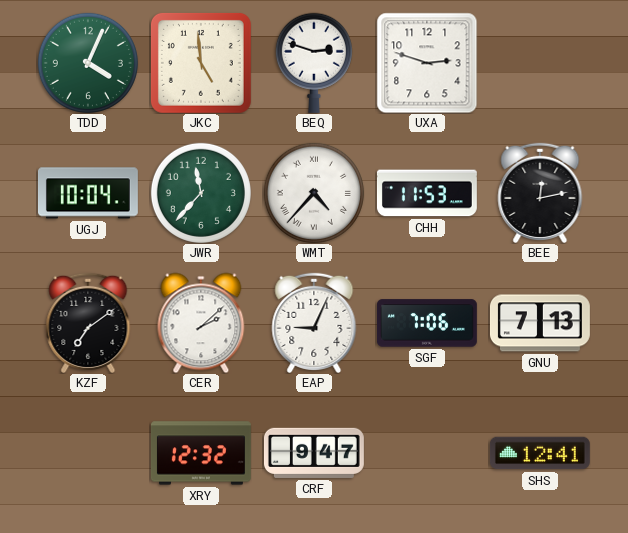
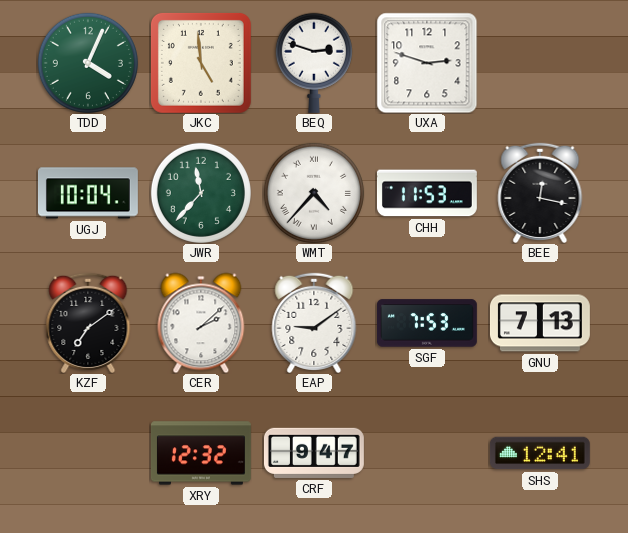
BEE: 12:13 -> 12:17
EAP: 9:04 -> 9:09
SGF: 7:06 -> 7:53
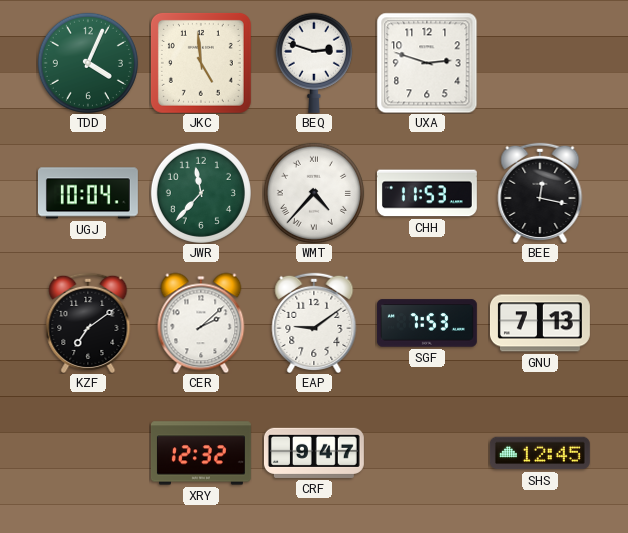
SHS: 12:41 -> 12:45
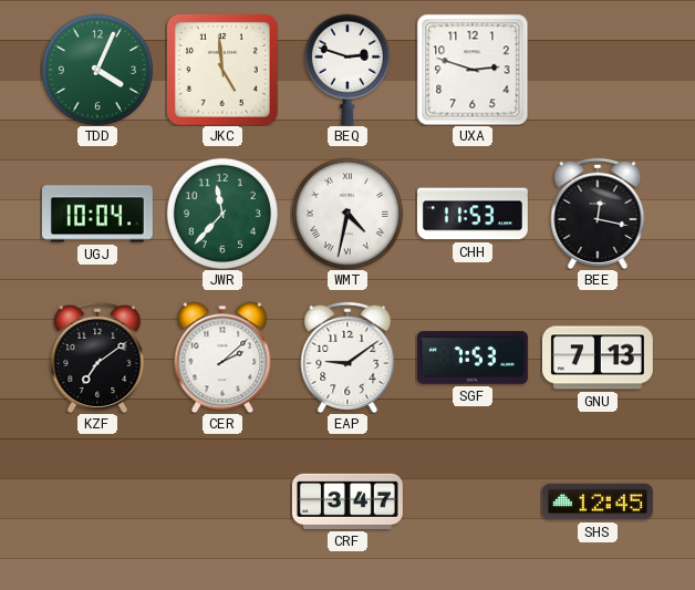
WMT: 4:37 -> 4:32
XRY: 12:32 -> none
CRF: 9:47 -> 3:47
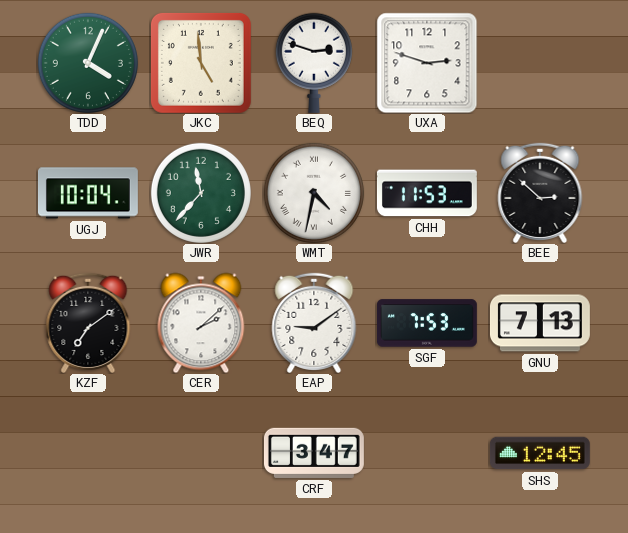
BEE: 12:17 -> 2:52
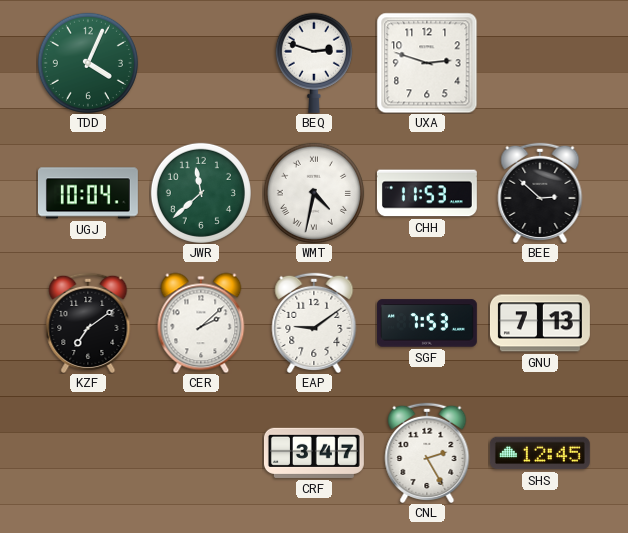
JKC: 4:59 -> none
JWR: 11:37 -> 11:38
CNL: none -> 2:25
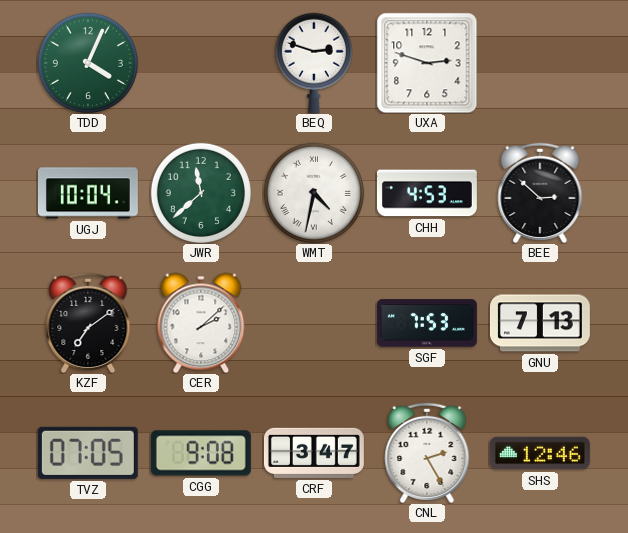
CHH: 11:53 -> 4:53
EAP: 9:09 -> none
TVZ: none -> 07:05
CGG: none -> 9:08
SHS: 12:45 -> 12:46
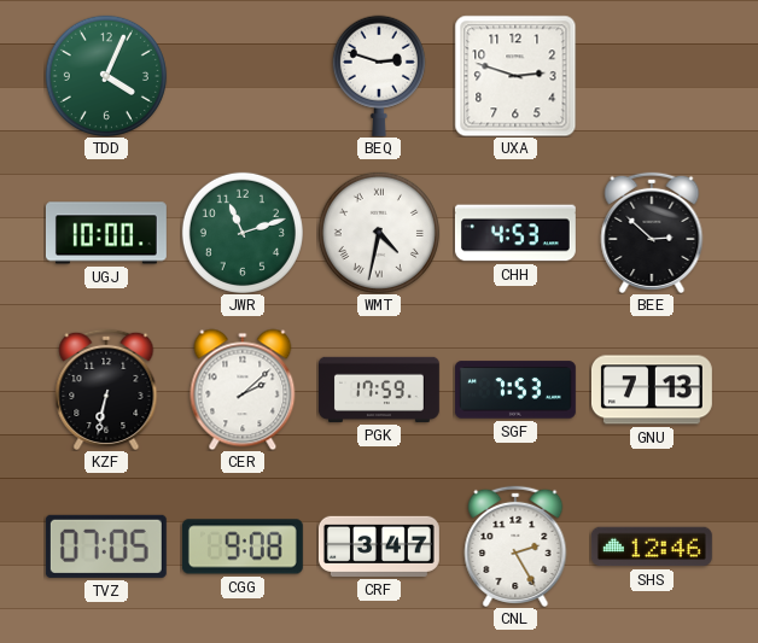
UGJ: 10:04 -> 10:00
JWR: 11:38 -> 11:12
KZF: 7:09 -> 6:32
PGK: none -> 17:59
